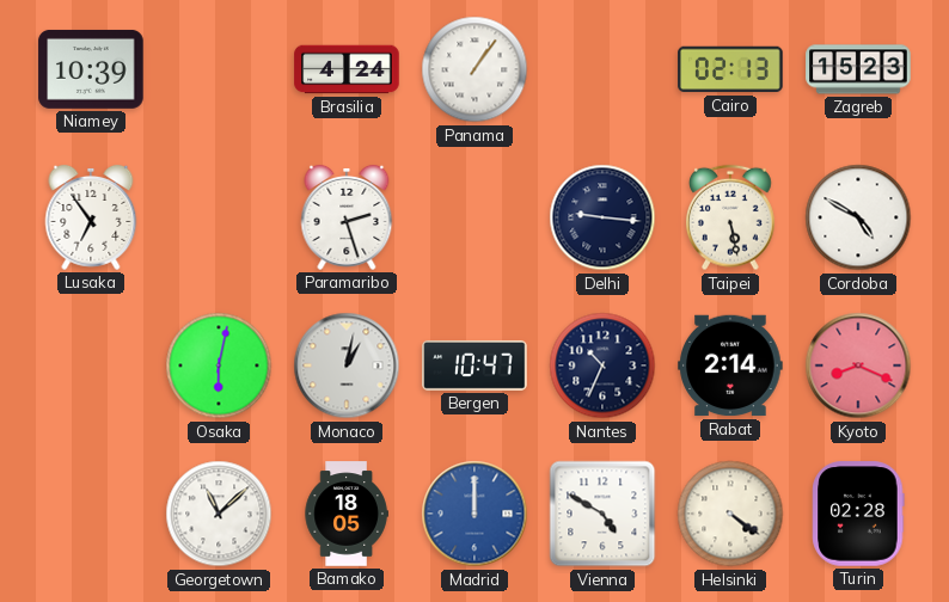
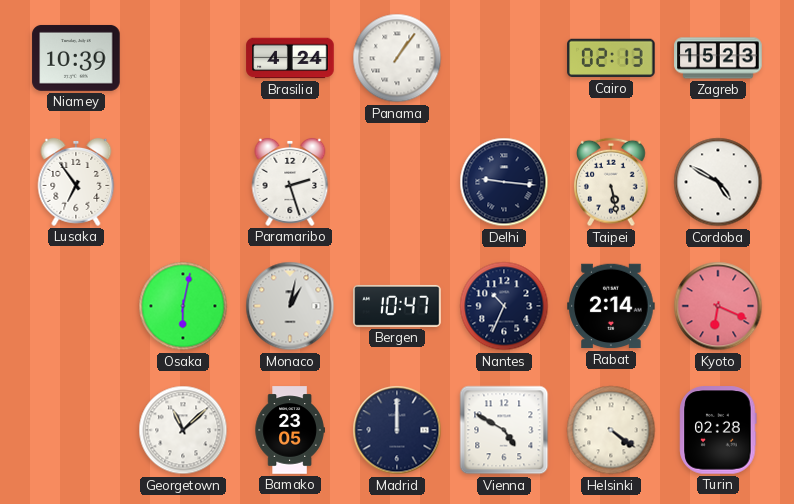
Kyoto: 8:19 -> 6:19
Bamako: 18:05 -> 23:05
Madrid dial: blue -> navy
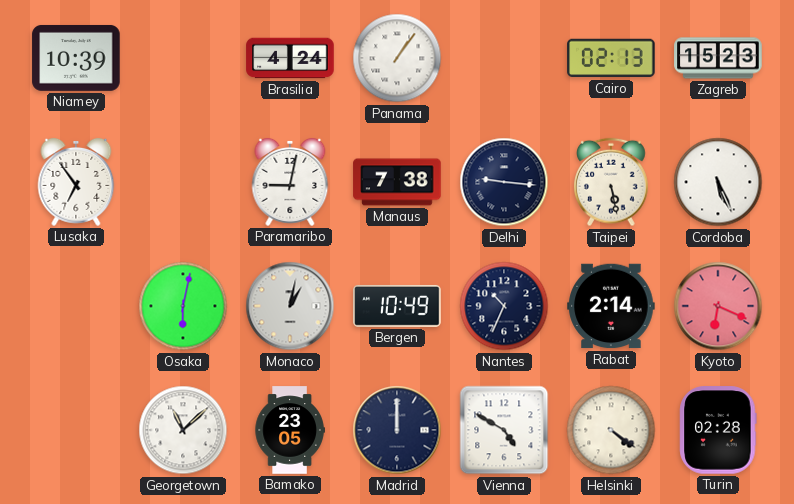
Paramaribo: 2:27 -> 9:02
Manaus: none -> 7:38
Cordoba: 4:50 -> 5:26
Bergen: 10:47 -> 10:49
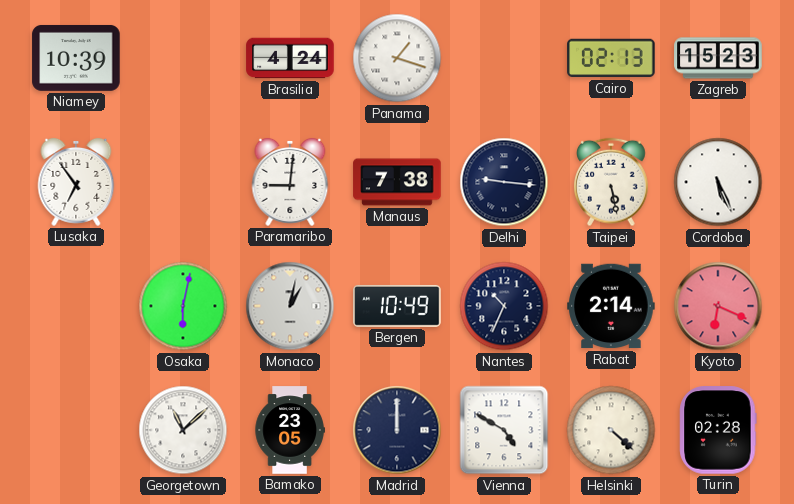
Panama: 1:06 -> 1:18
Paramaribo: 9:02 -> 9:01
Helsinki: 4:21 -> 4:22
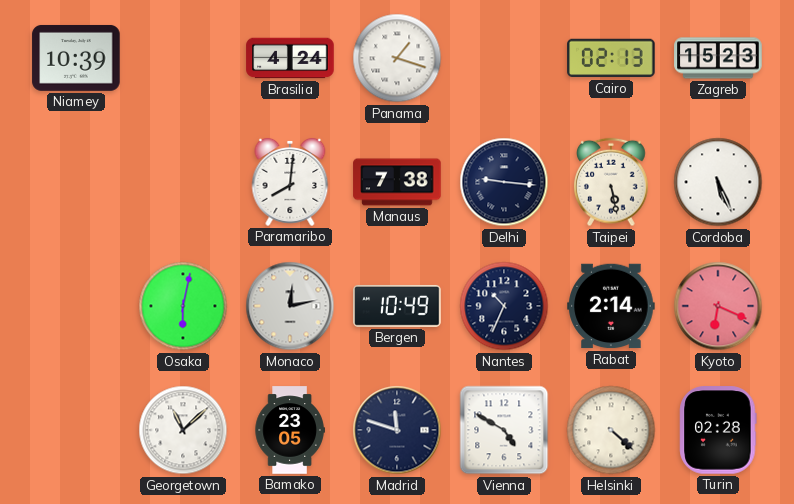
Lusaka: 6:54 -> none
Paramaribo: 9:01 -> 8:01
Monaco: 1:02 -> 12:13
Madrid: 12:00 -> 11:48
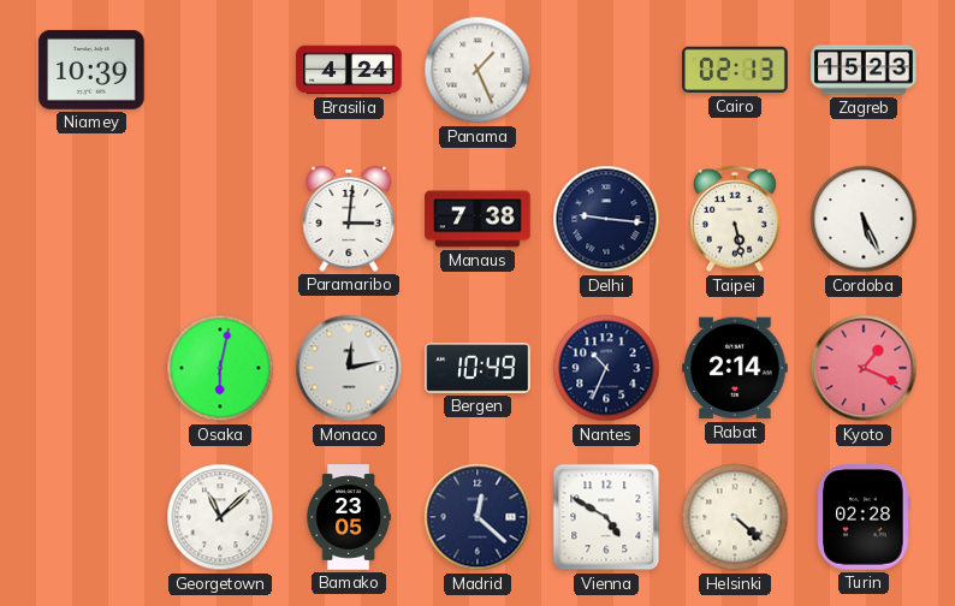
Panama: 1:18 -> 1:26
Paramaribo: 8:01 -> 3:01
Kyoto: 6:19 -> 1:19
Madrid: 11:48 -> 12:22
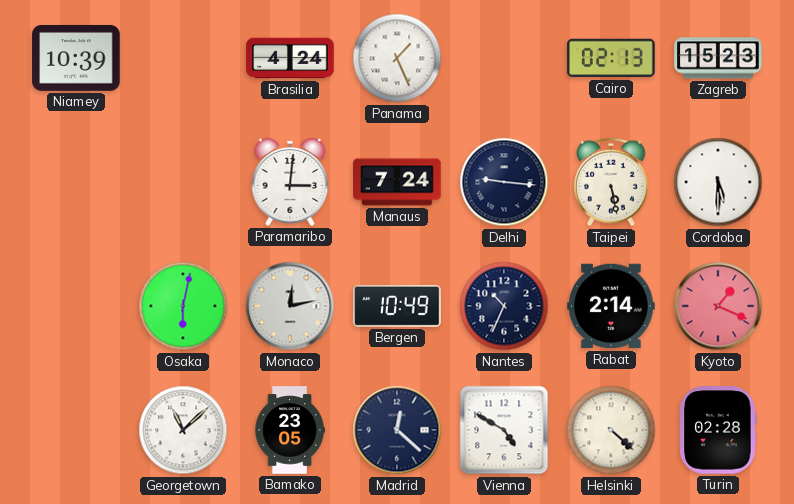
Manaus: 7:38 -> 7:24
Cordoba: 5:26 -> 5:30
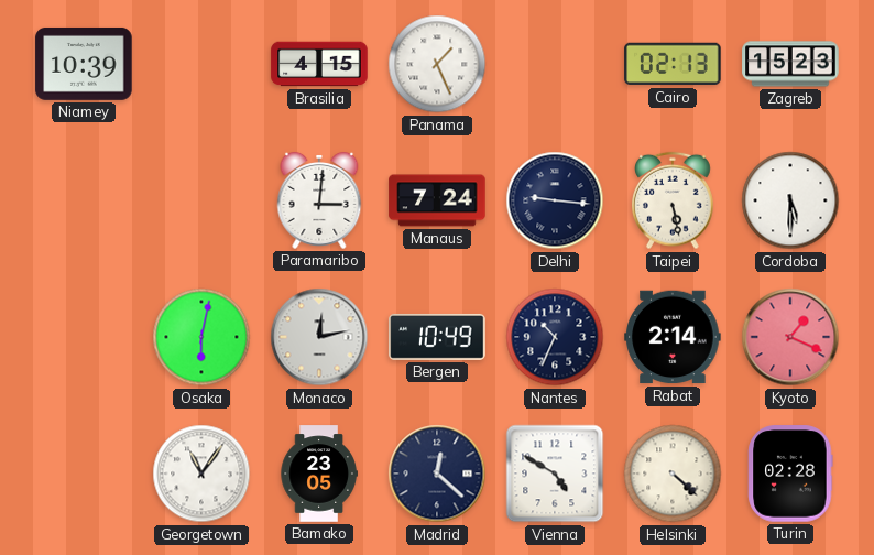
Brasilia: 4:24 -> 4:15
Georgetown: 11:08 -> 11:06
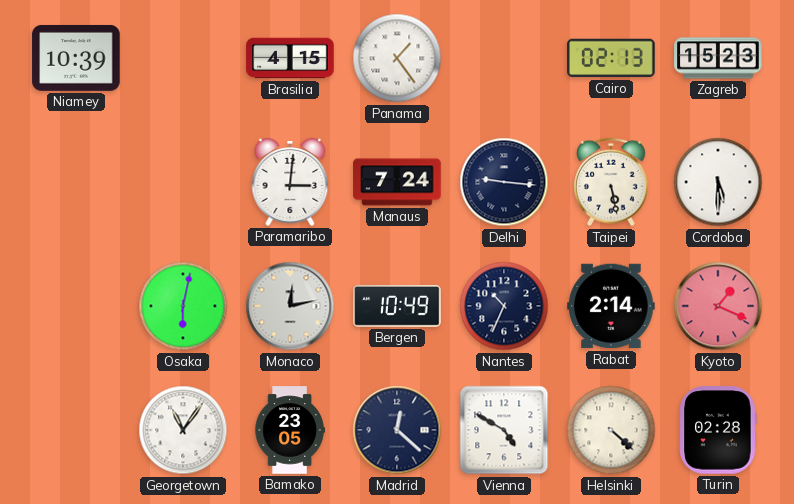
Panama: 1:26 -> 1:24
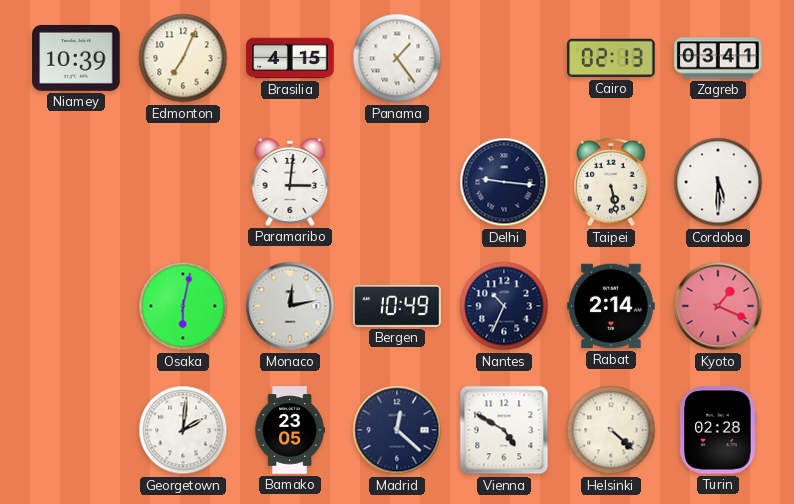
Edmonton: none -> 7:04
Zagreb: 15:23 -> 03:41
Manaus: 7:24 -> none
Georgetown: 11:06 -> 2:01
